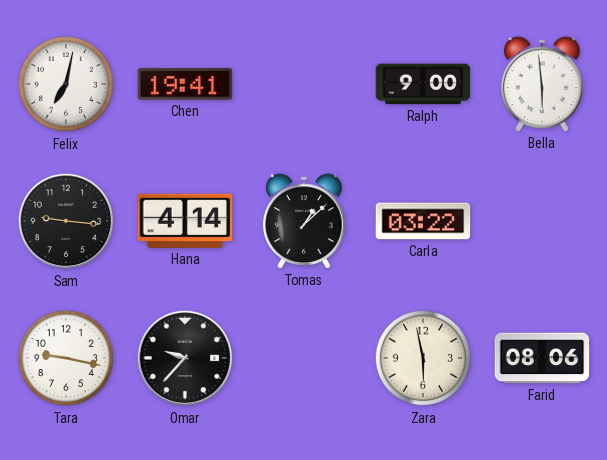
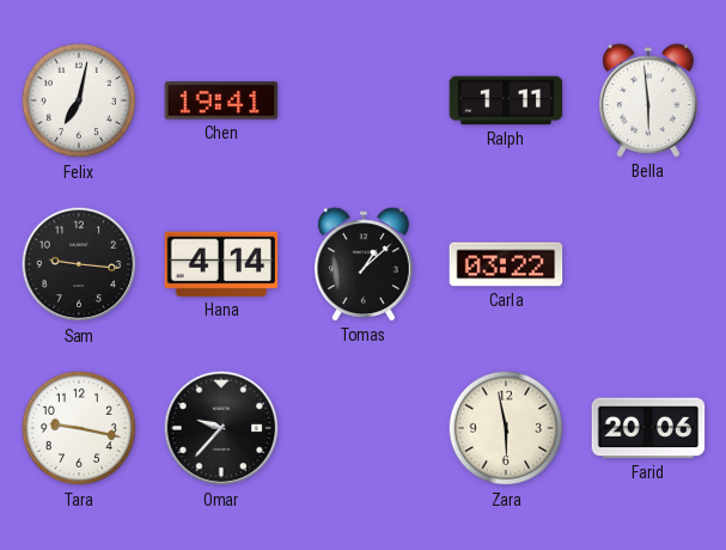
Ralph: 9:00 -> 1:11
Farid: 08:06 -> 20:06
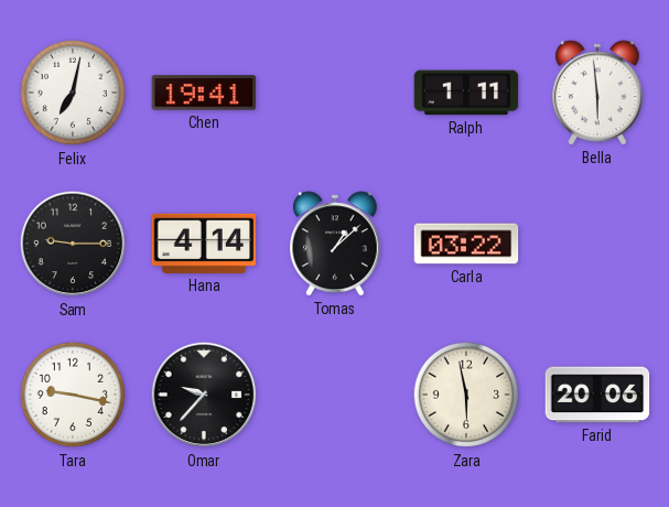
Sam: 9:16 -> 9:15
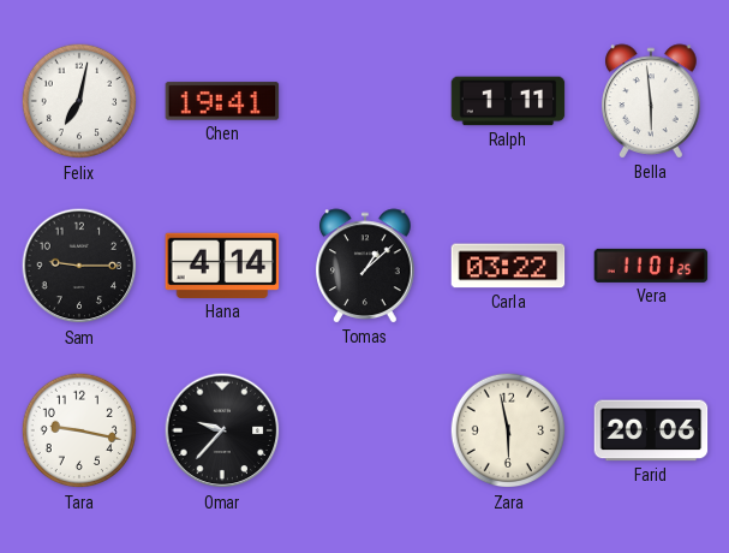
Vera: none -> 11:01
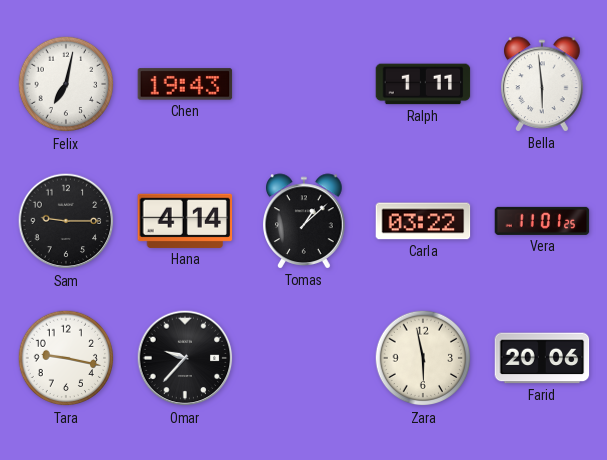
Chen: 19:41 -> 19:43
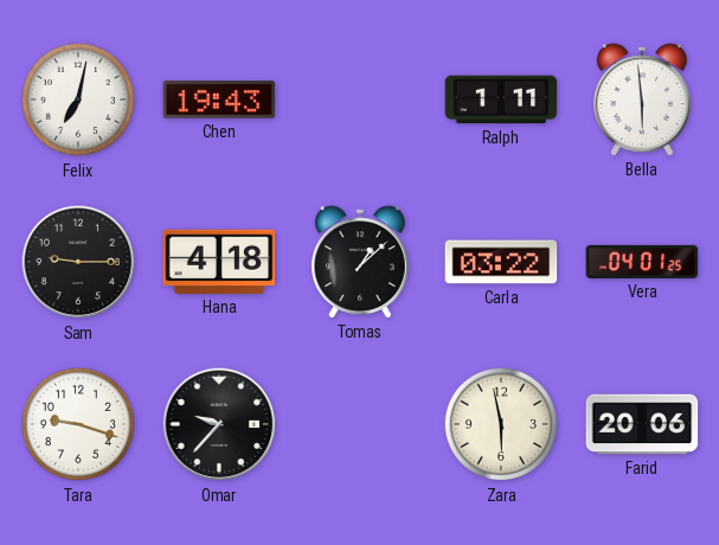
Hana: 4:14 -> 4:18
Vera: 11:01 -> 04:01
Tara: 9:17 -> 9:18
